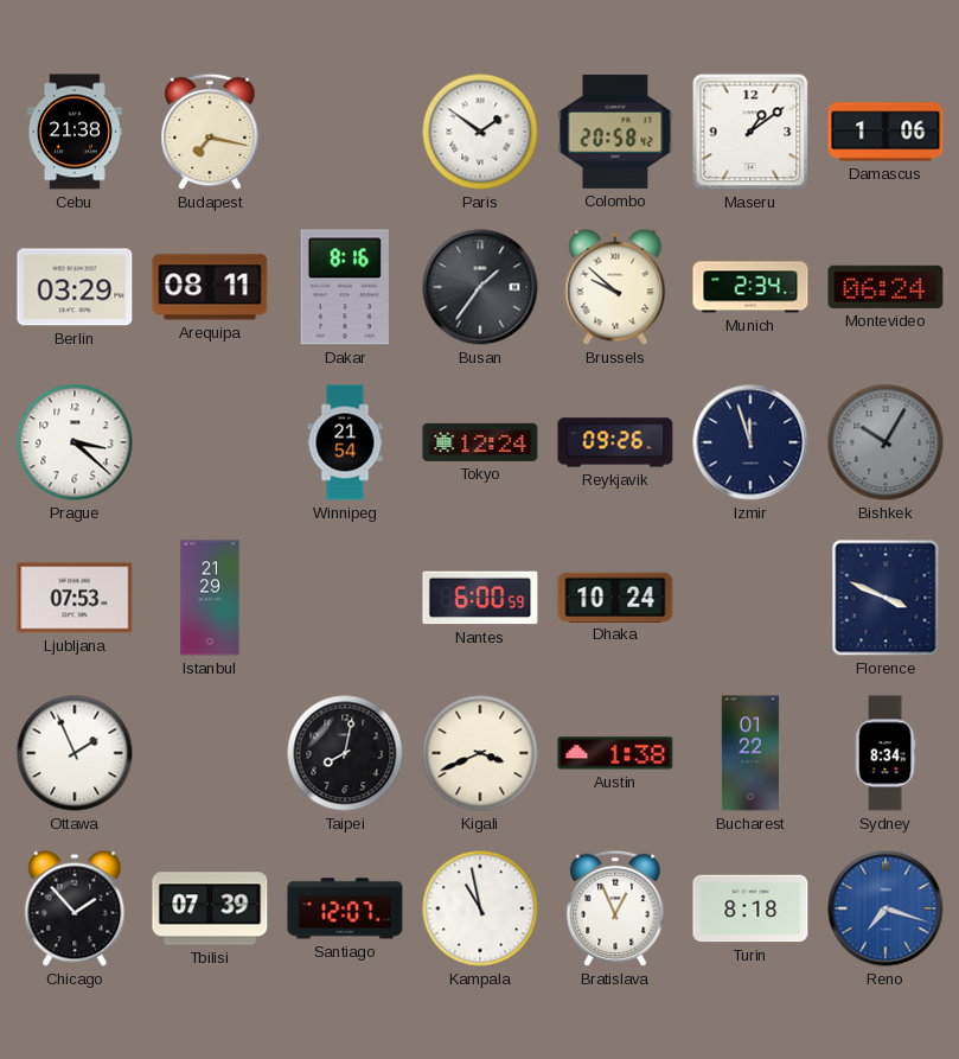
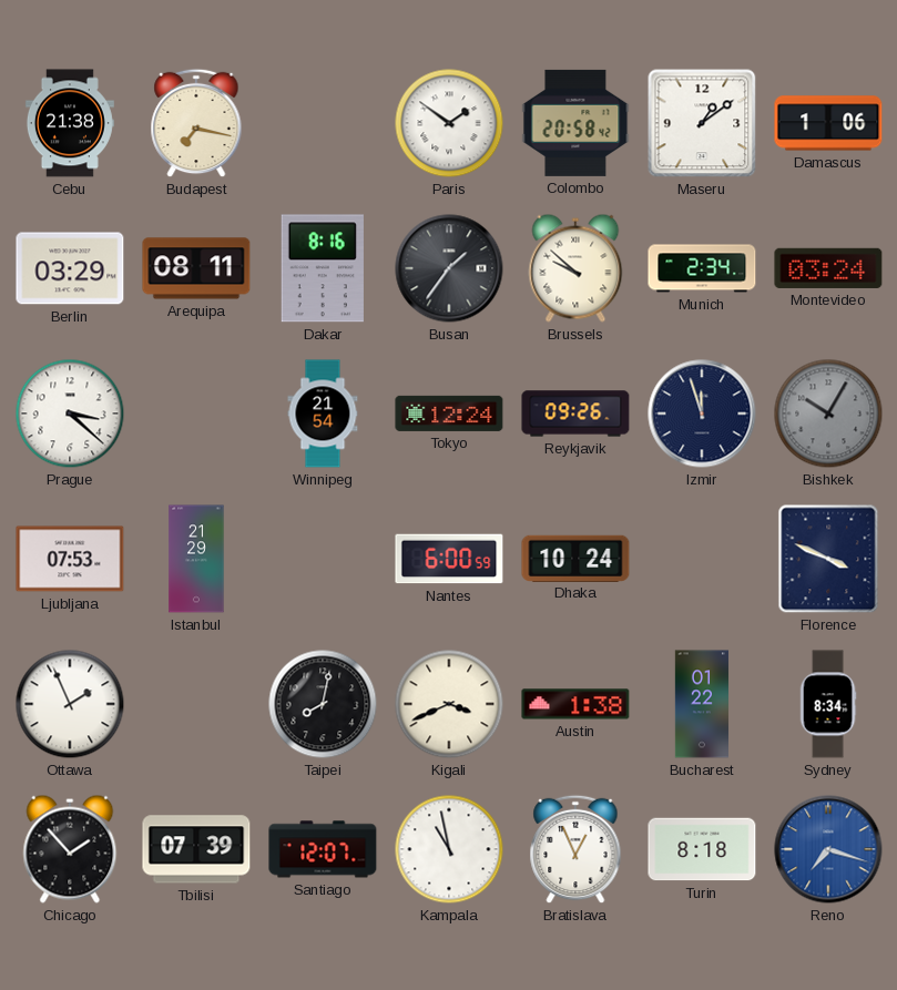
Montevideo: 06:24 -> 03:24
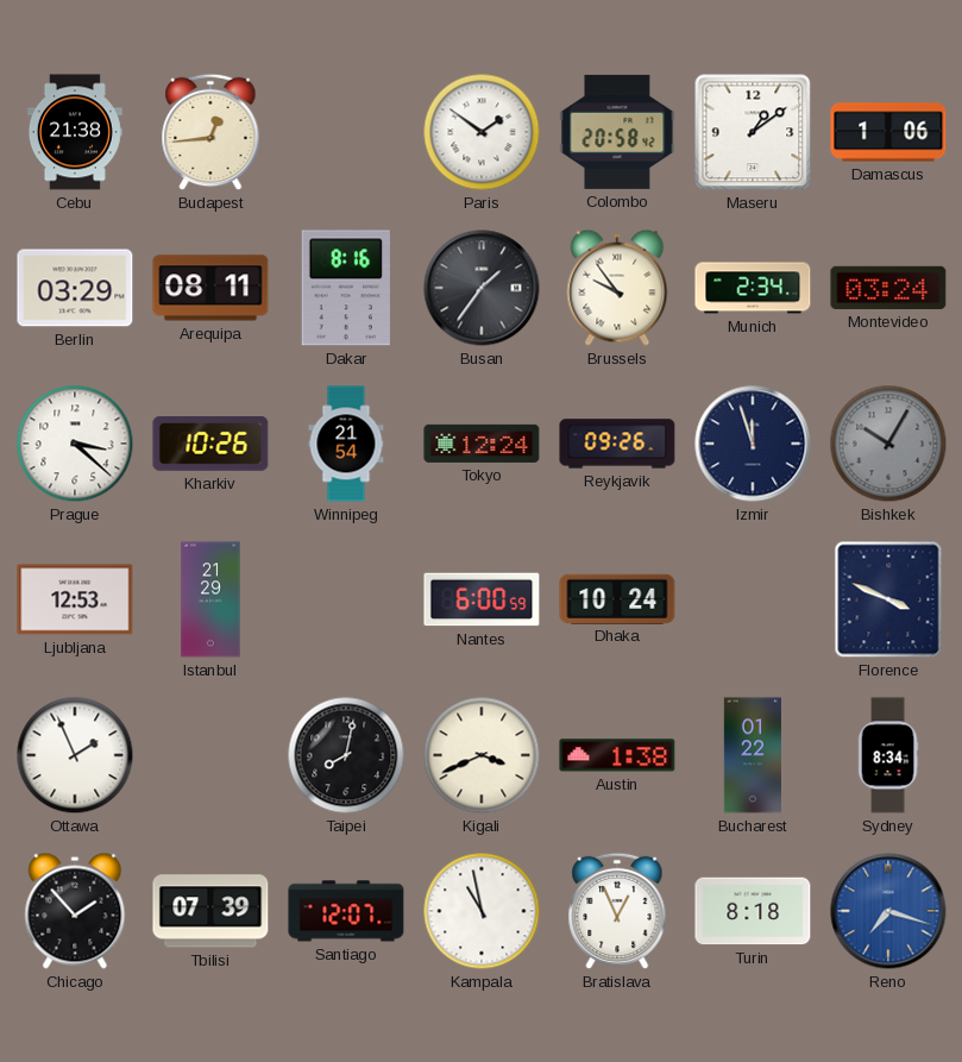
Budapest: 7:17 -> 12:44
Brussels: 9:52 -> 9:54
Kharkiv: none -> 10:26
Ljubljana: 07:53 -> 12:53
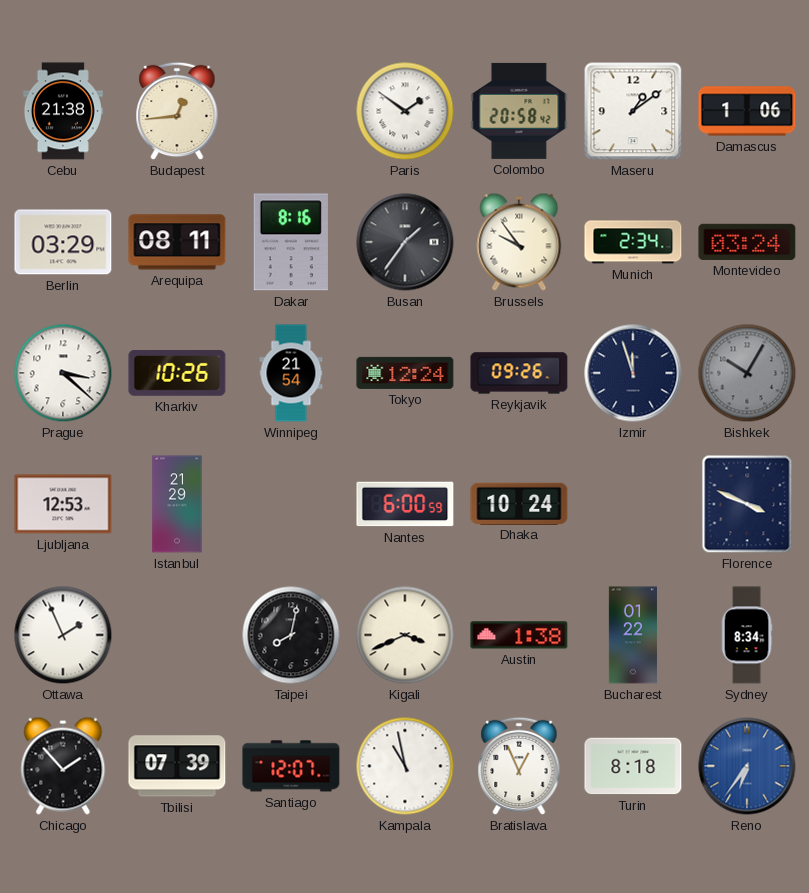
Reno: 7:18 -> 6:36
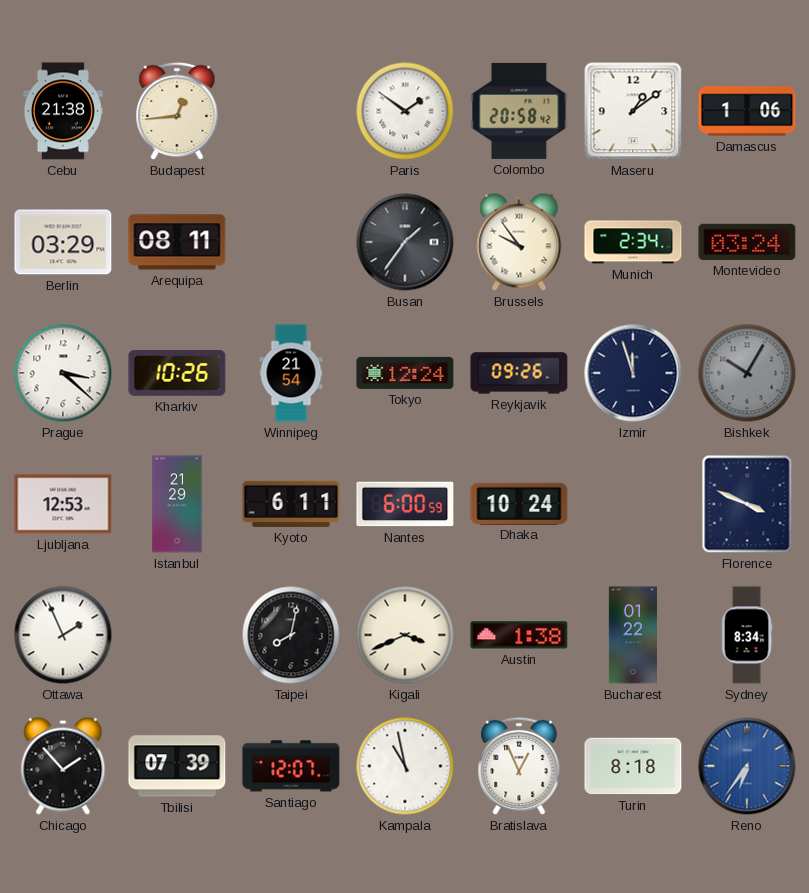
Dakar: 8:16 -> none
Kyoto: none -> 6:11
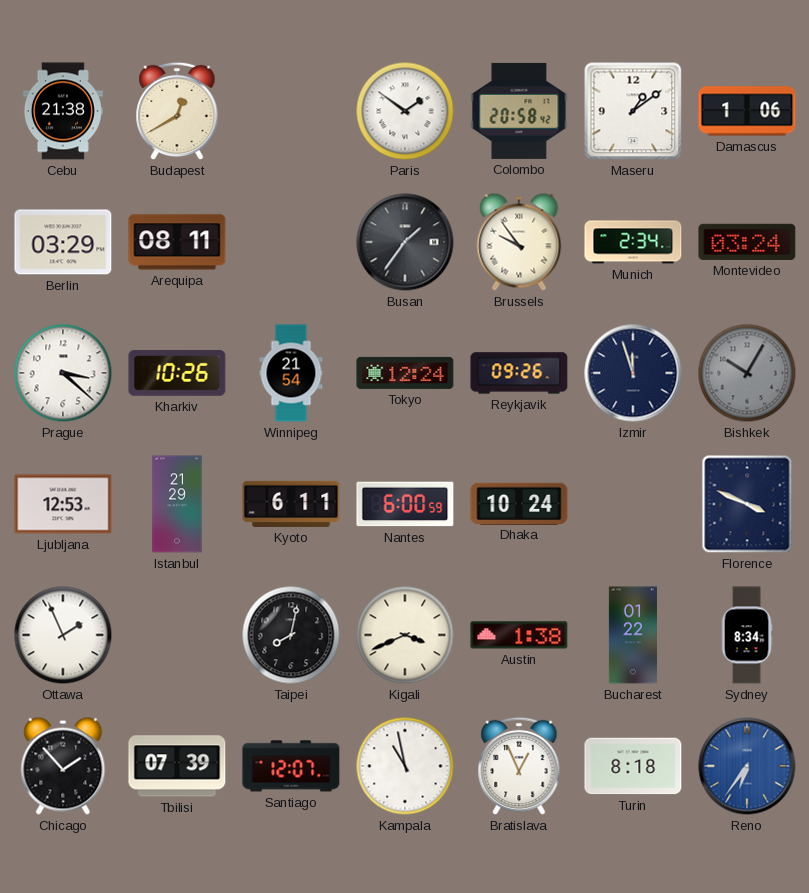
Budapest: 12:44 -> 12:40
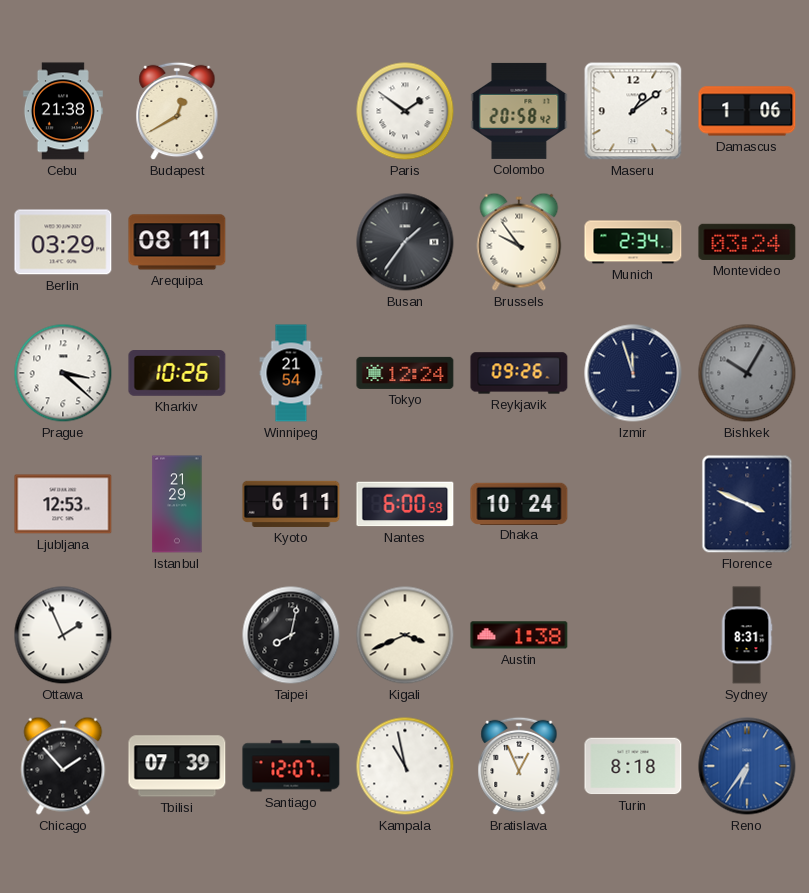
Bucharest: 01:22 -> none
Sydney: 8:34 -> 8:31
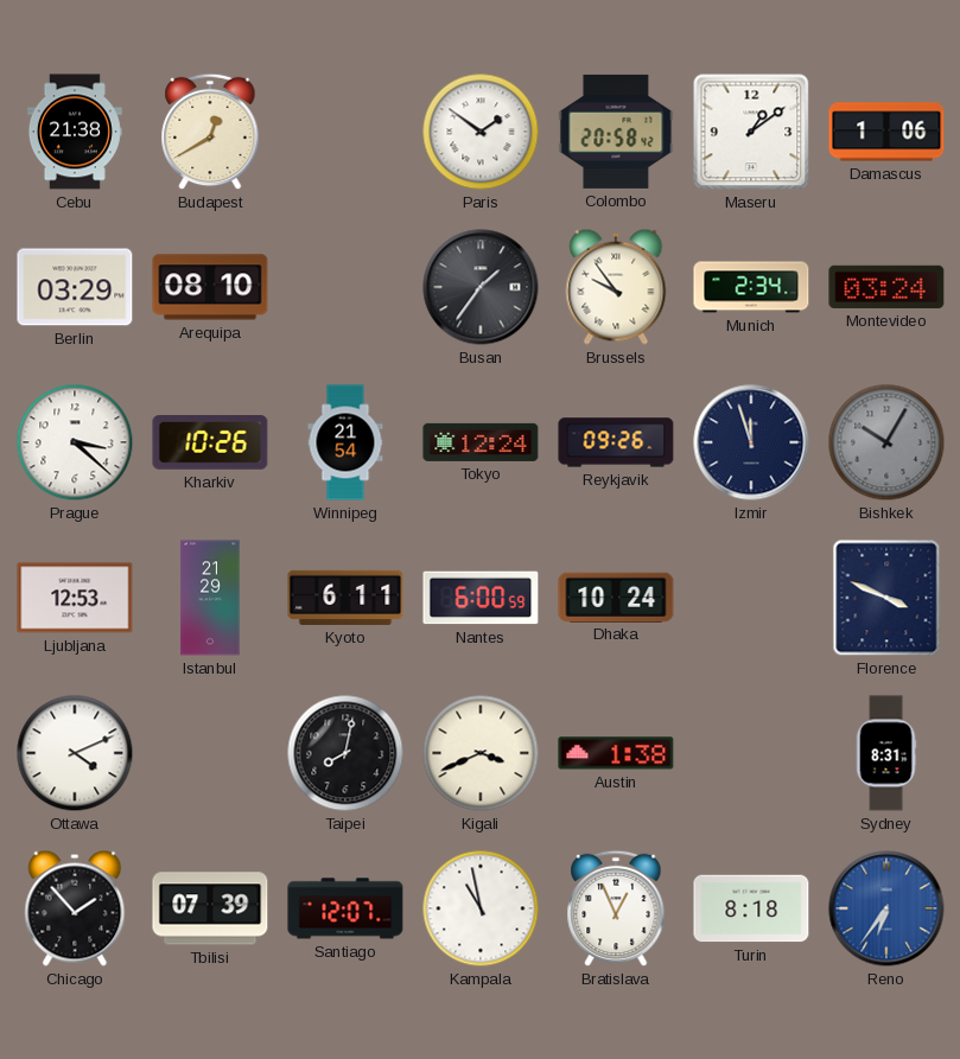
Arequipa: 08:11 -> 08:10
Ottawa: 1:56 -> 4:11
